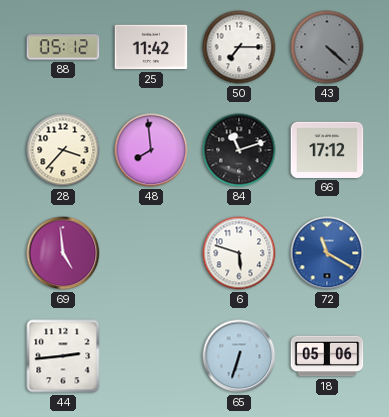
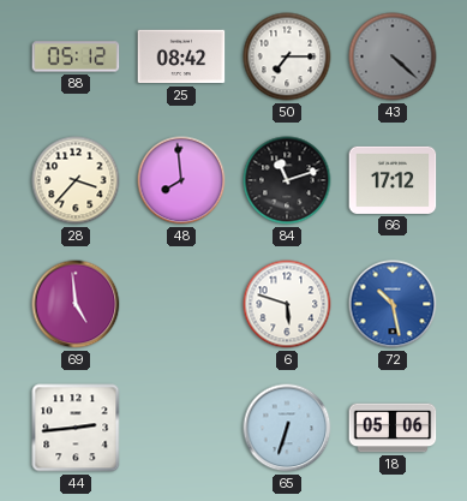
25: 11:42 -> 08:42
72: 11:20 -> 10:28
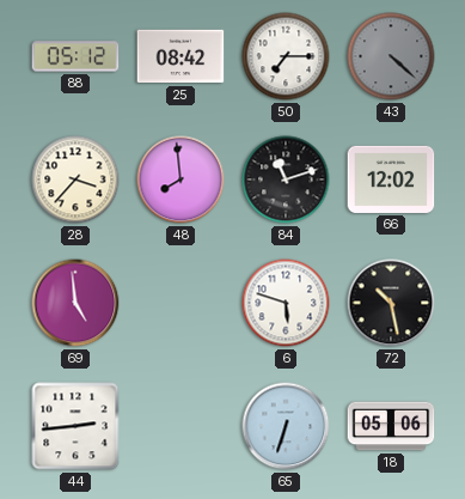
66: 17:12 -> 12:02
72 dial: blue -> black
